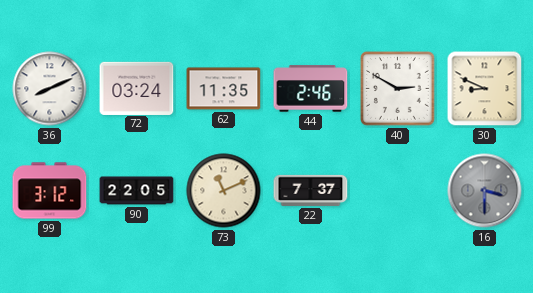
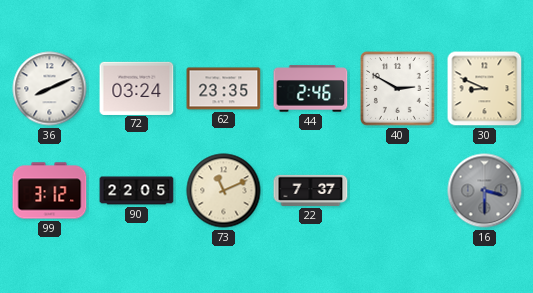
62: 11:35 -> 23:35
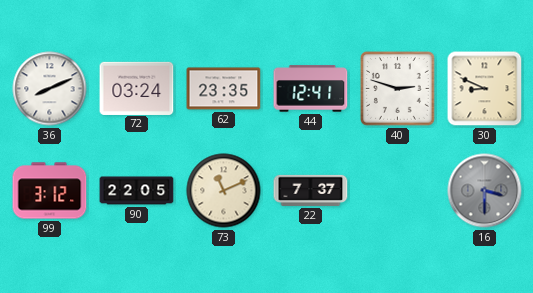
44: 2:46 -> 12:41
40: 2:50 -> 2:48
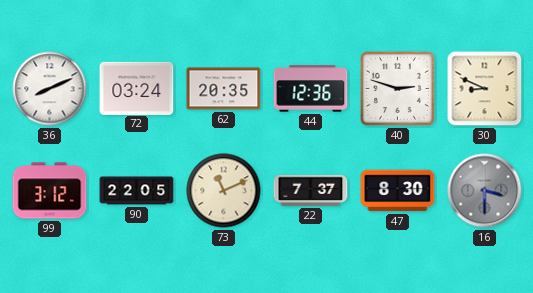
62: 23:35 -> 20:35
44: 12:41 -> 12:36
47: none -> 8:30
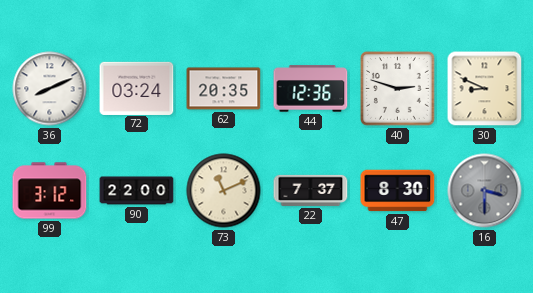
90: 22:05 -> 22:00
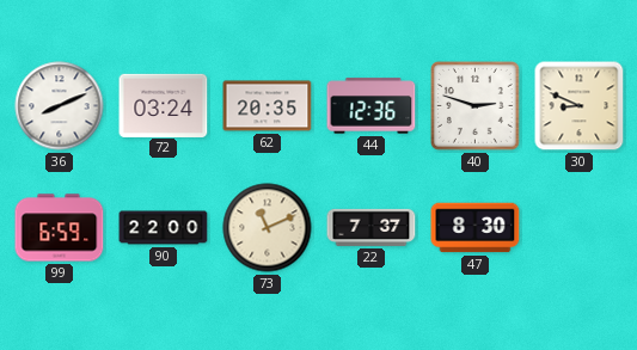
99: 3:12 -> 6:59
16: 3:30 -> none
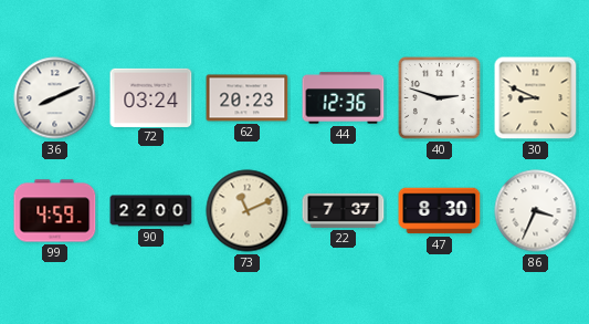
62: 20:35 -> 20:23
99: 6:59 -> 4:59
86: none -> 3:34
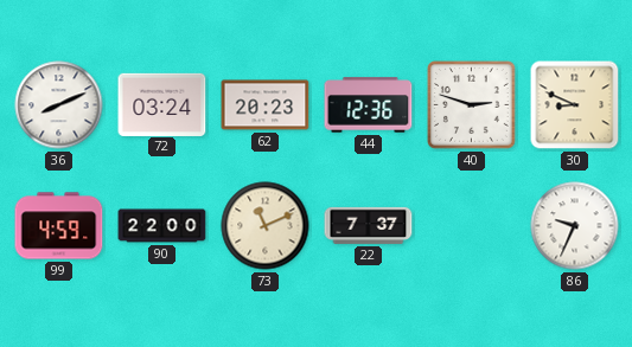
47: 8:30 -> none
86: 3:34 -> 9:34
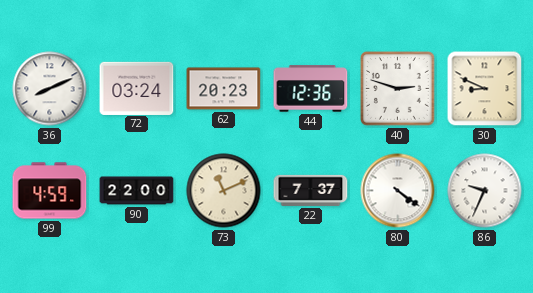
80: none -> 4:21
